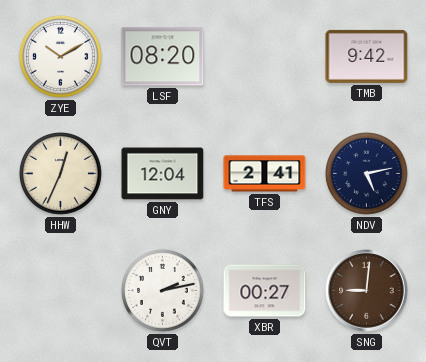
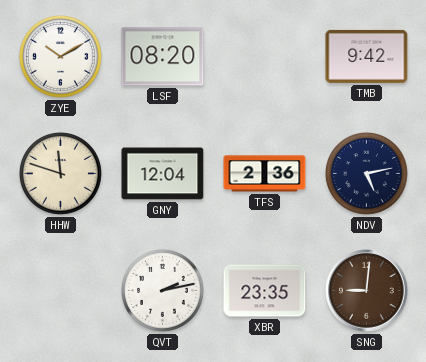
HHW: 12:34 -> 11:48
TFS: 2:41 -> 2:36
XBR: 00:27 -> 23:35
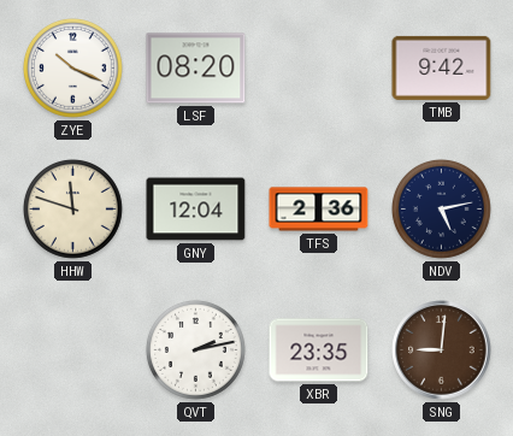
ZYE: 10:10 -> 10:19
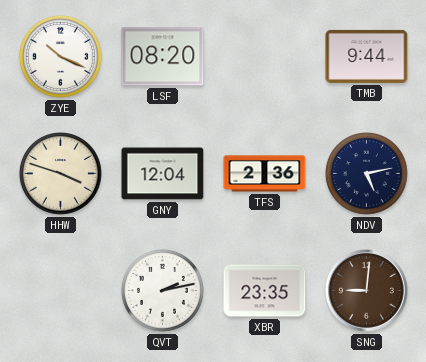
TMB: 9:42 -> 9:44
HHW: 11:48 -> 3:48
